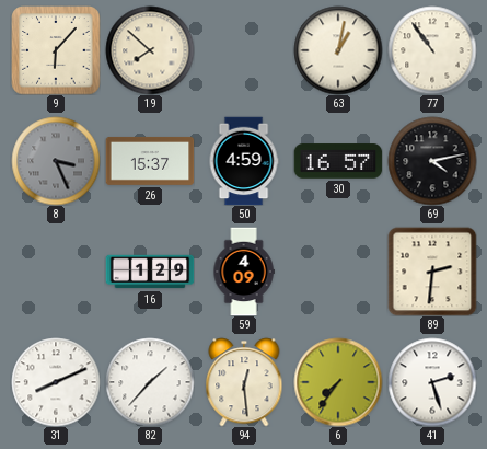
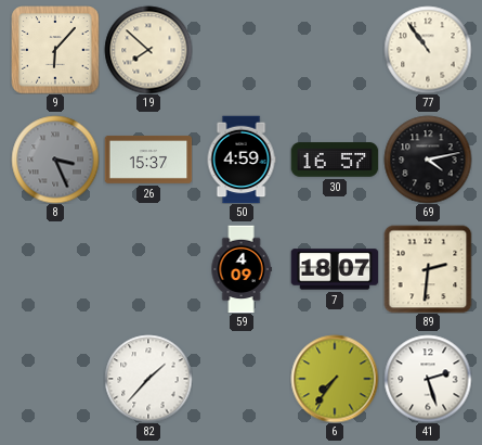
63: 1:02 -> none
16: 1:29 -> none
7: none -> 18:07
31: 8:11 -> none
94: 12:29 -> none
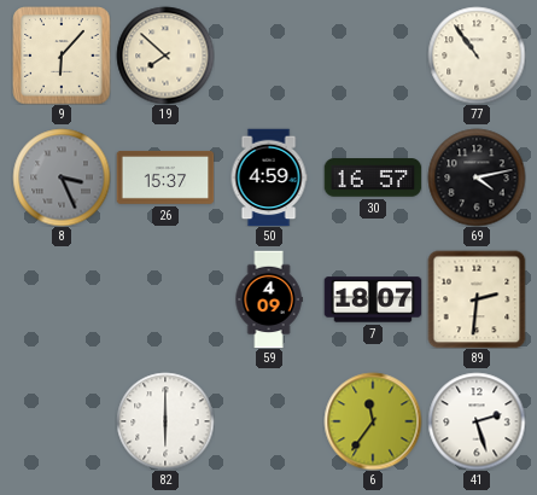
82: 1:37 -> 6:00
6: 7:36 -> 11:36
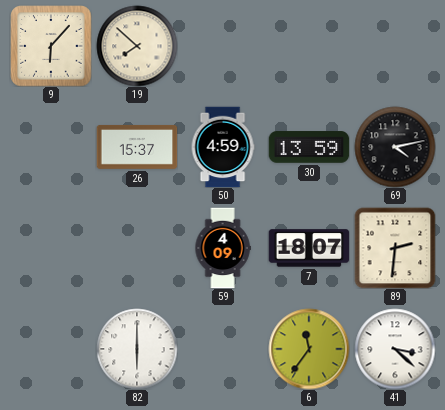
77: 10:54 -> none
8: 3:26 -> none
30: 16:57 -> 13:59
41: 2:27 -> 3:22
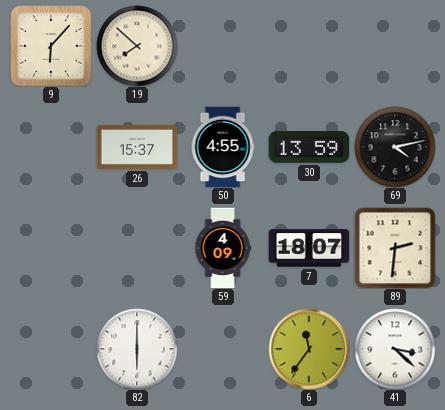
50: 4:59 -> 4:55
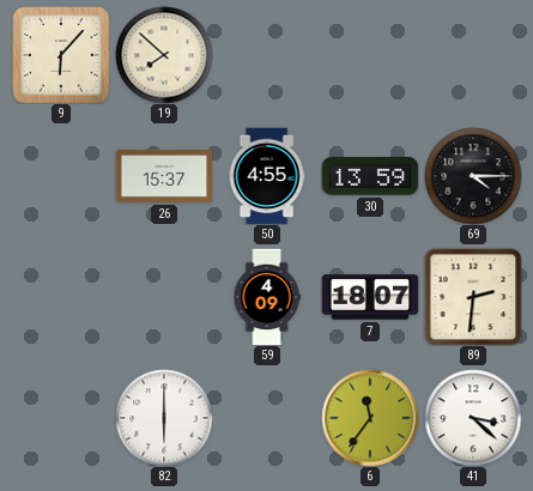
69: 4:13 -> 4:15
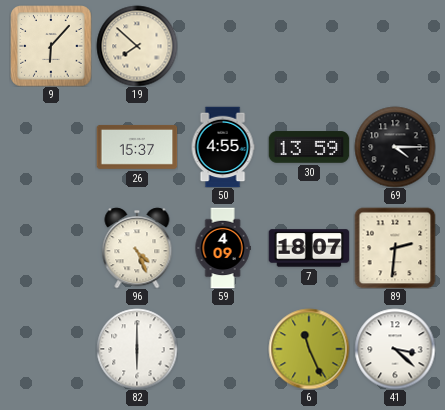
96: none -> 4:26
6: 11:36 -> 11:26
